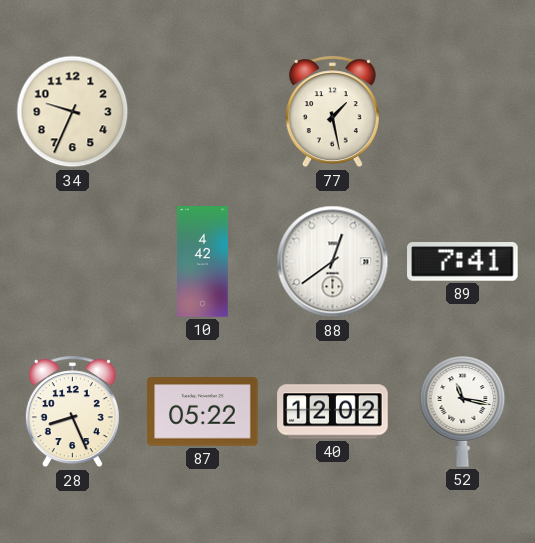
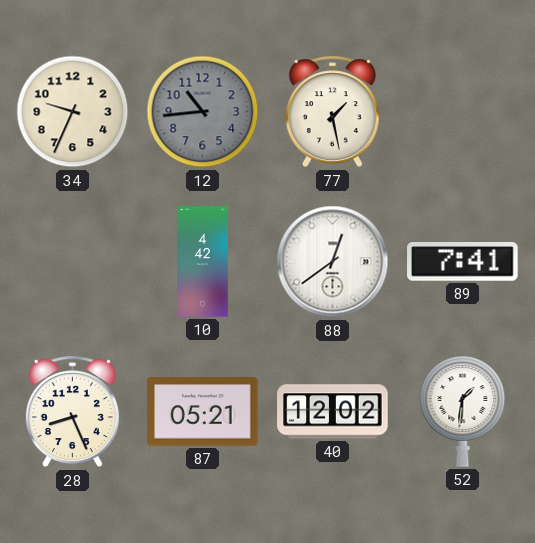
12: none -> 10:44
87: 05:22 -> 05:21
52: 11:17 -> 1:31
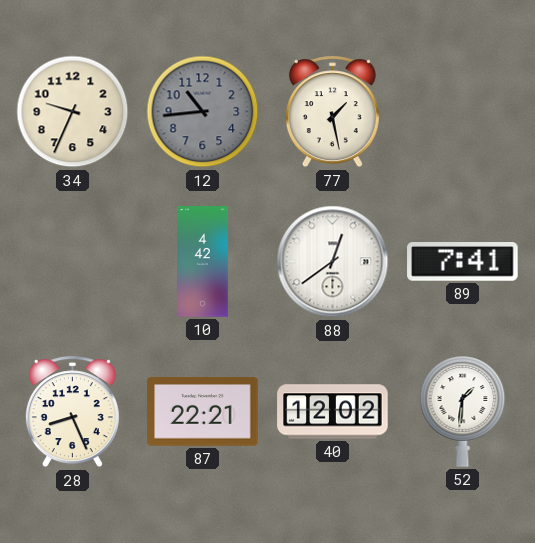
87: 05:21 -> 22:21
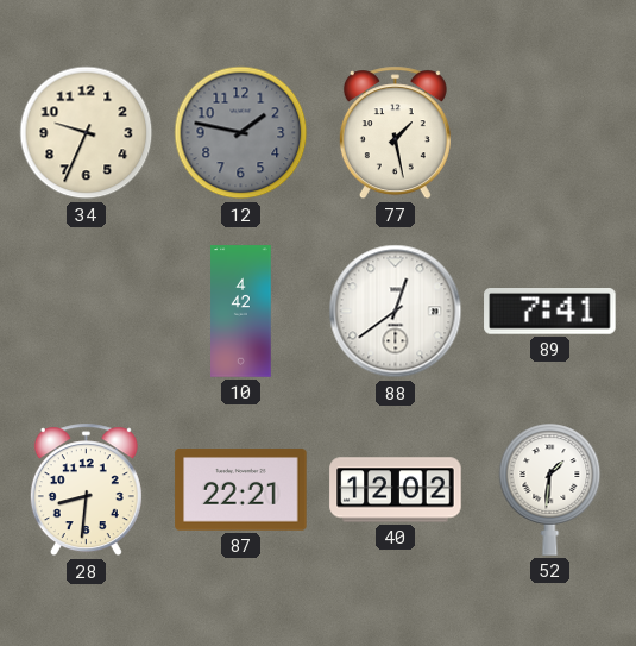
12: 10:44 -> 1:47
28: 8:26 -> 8:31
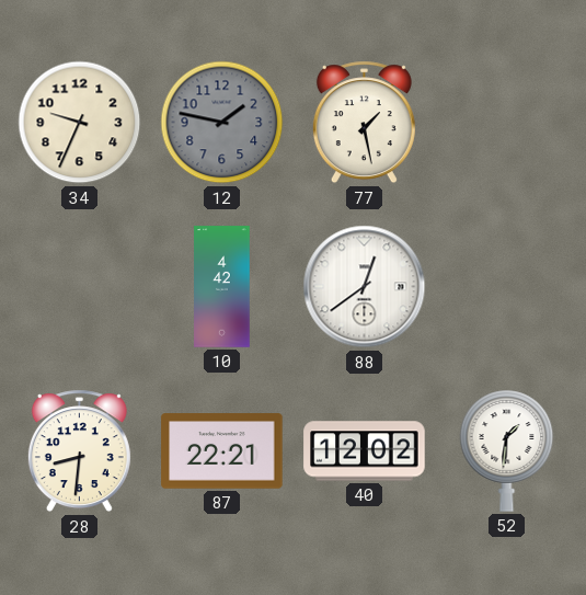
89: 7:41 -> none
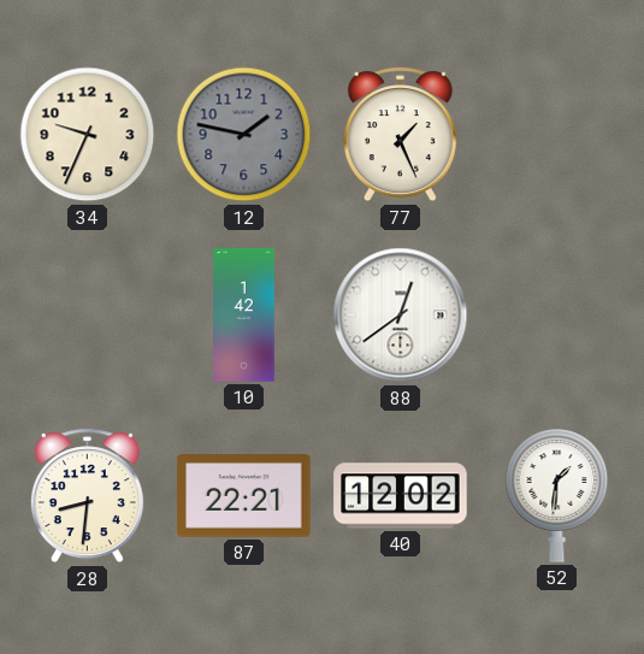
77: 1:28 -> 1:26
10: 4:42 -> 1:42
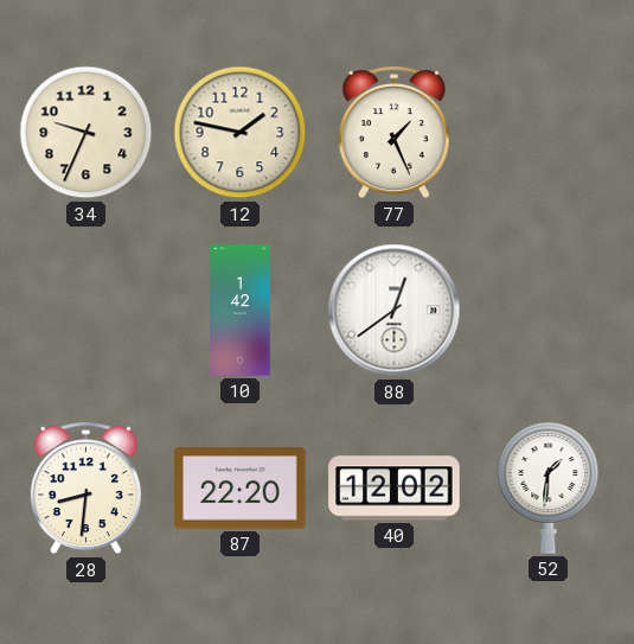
12 dial: grey -> cream
87: 22:21 -> 22:20
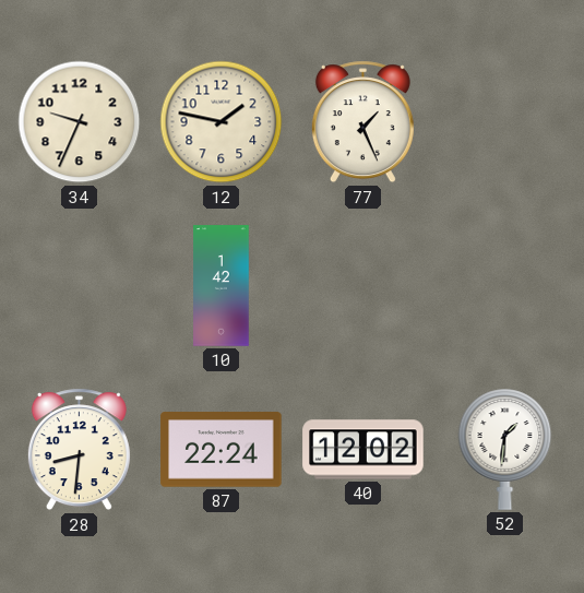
88: 12:39 -> none
87: 22:20 -> 22:24
